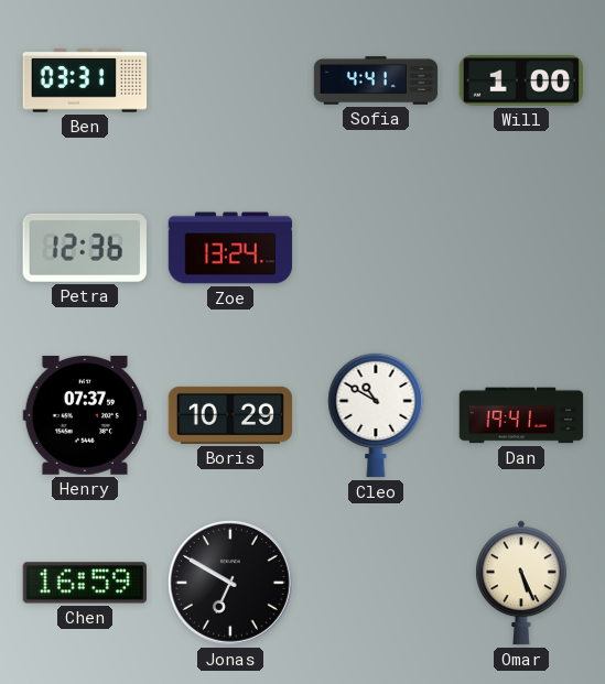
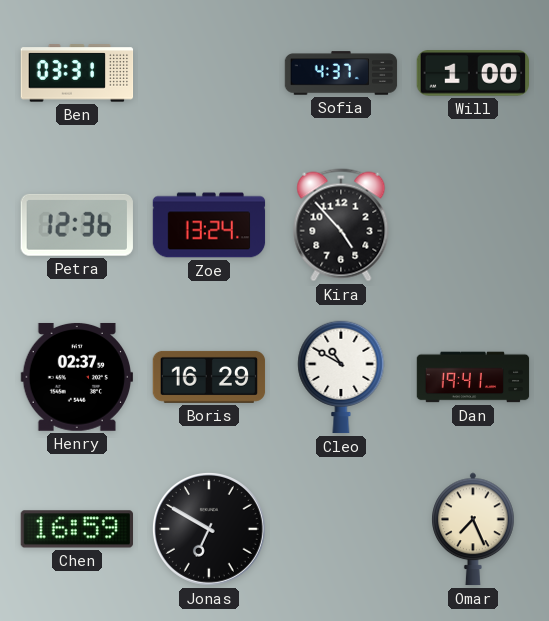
Sofia: 4:41 -> 4:37
Kira: none -> 4:53
Henry: 07:37 -> 02:37
Boris: 10:29 -> 16:29
Omar: 5:26 -> 7:26
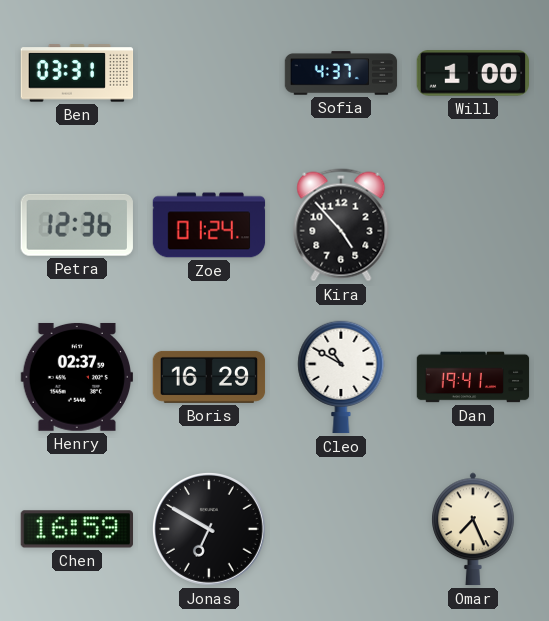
Zoe: 13:24 -> 01:24
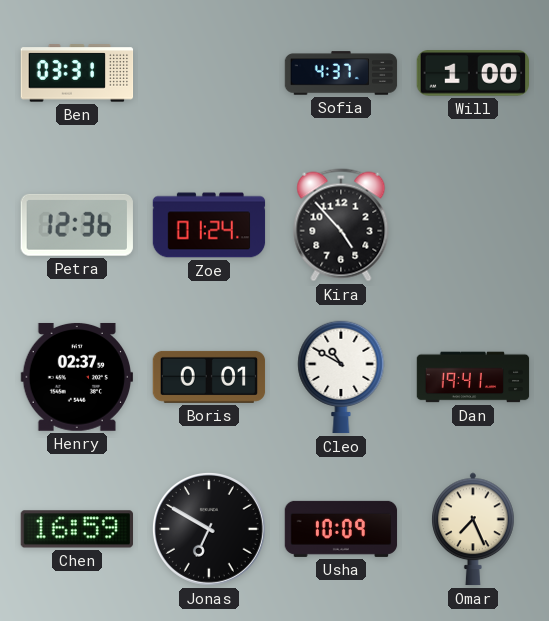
Boris: 16:29 -> 0:01
Usha: none -> 10:09
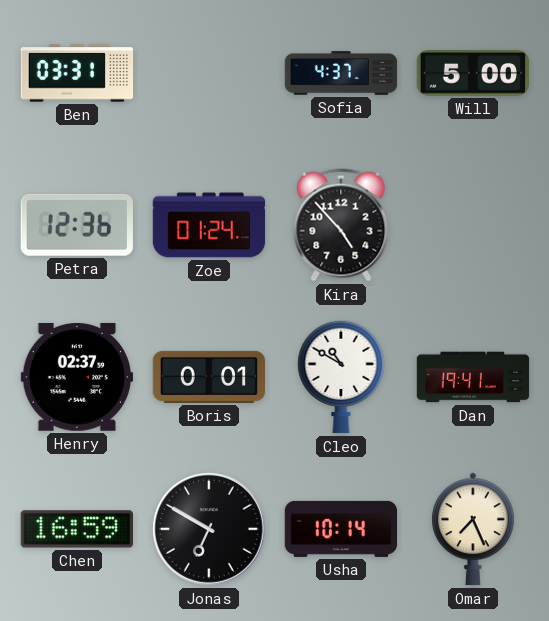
Will: 1:00 -> 5:00
Usha: 10:09 -> 10:14
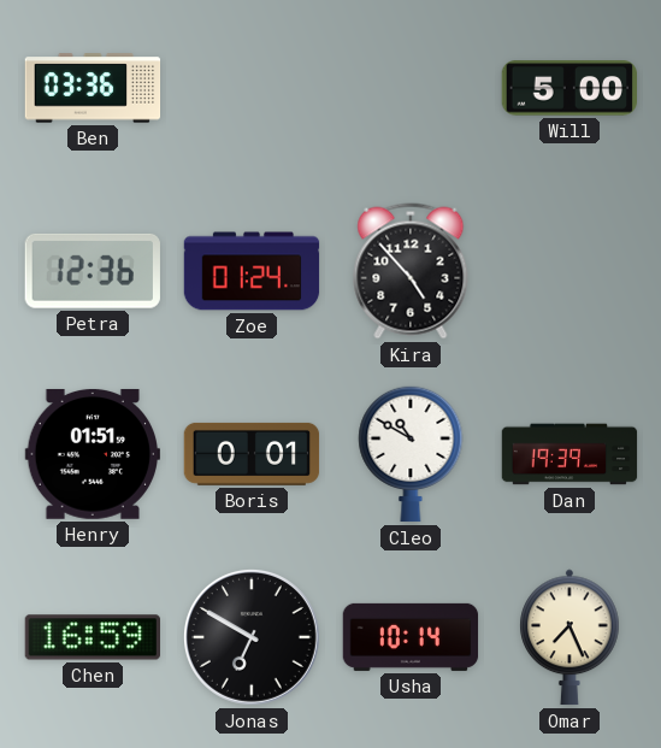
Ben: 03:31 -> 03:36
Sofia: 4:37 -> none
Henry: 02:37 -> 01:51
Dan: 19:41 -> 19:39
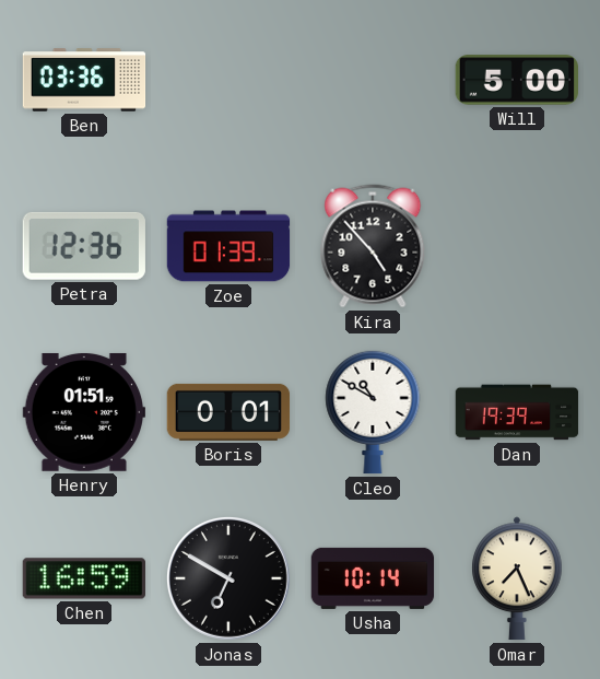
Zoe: 01:24 -> 01:39
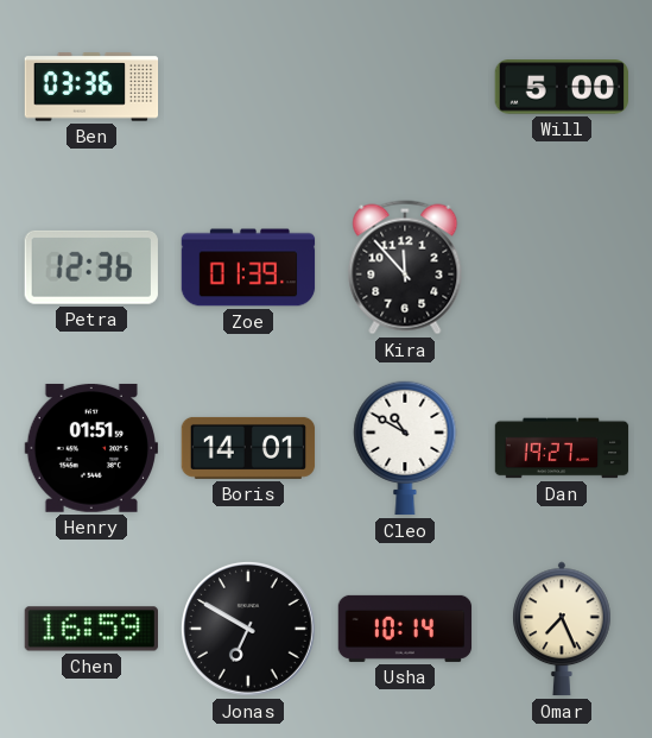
Kira: 4:53 -> 11:53
Boris: 0:01 -> 14:01
Dan: 19:39 -> 19:27
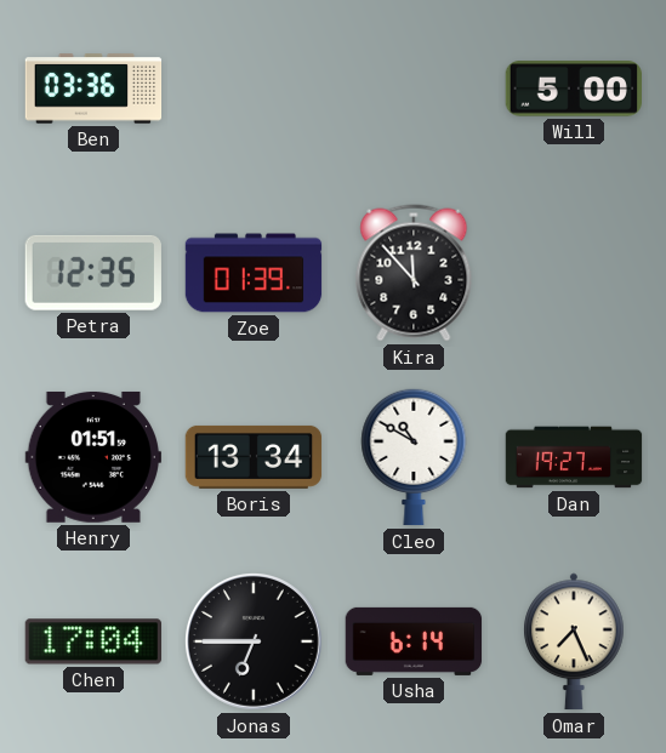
Petra: 12:36 -> 12:35
Boris: 14:01 -> 13:34
Chen: 16:59 -> 17:04
Jonas: 6:50 -> 6:45
Usha: 10:14 -> 6:14
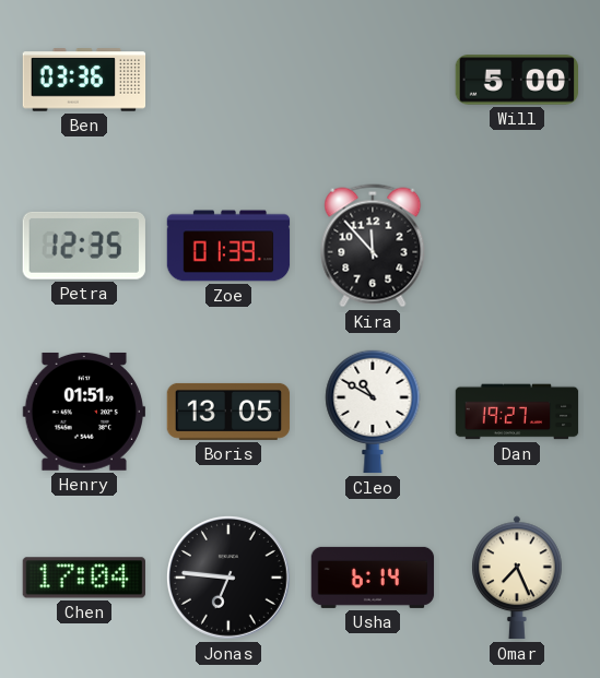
Boris: 13:34 -> 13:05
Jonas: 6:45 -> 6:46
